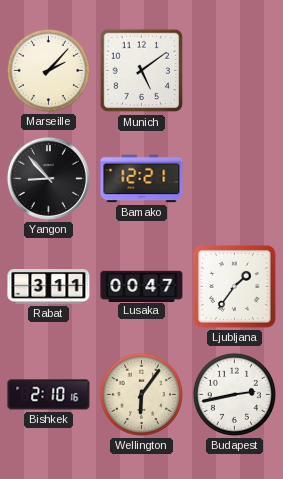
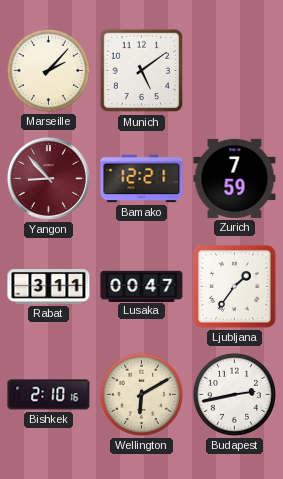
Yangon dial: black -> burgundy
Zurich: none -> 7:59
Wellington: 6:06 -> 6:10
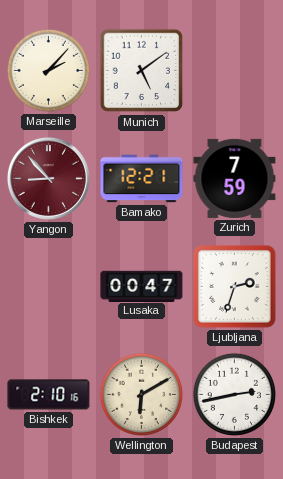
Rabat: 3:11 -> none
Ljubljana: 1:36 -> 2:33
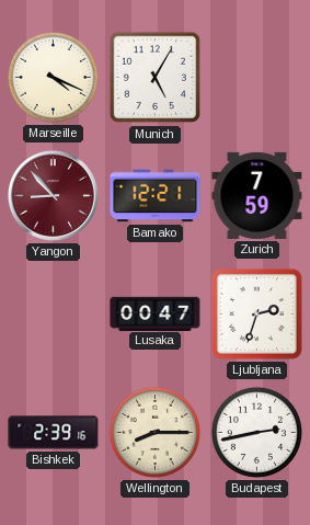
Marseille: 2:07 -> 4:19
Munich: 5:09 -> 5:05
Bishkek: 2:10 -> 2:39
Wellington: 6:10 -> 8:15
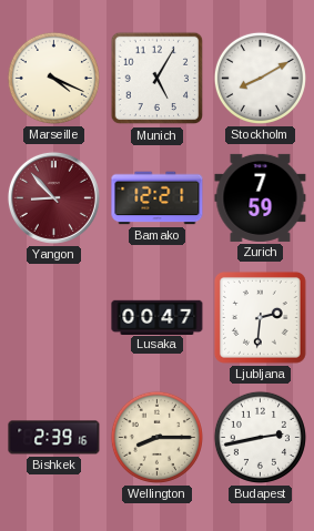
Stockholm: none -> 8:10
Ljubljana: 2:33 -> 2:31
